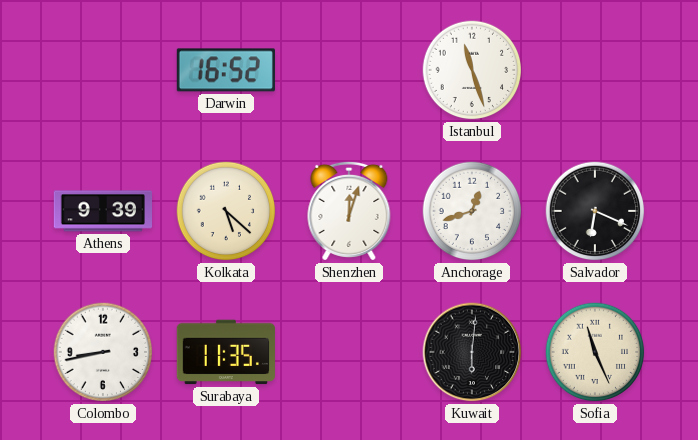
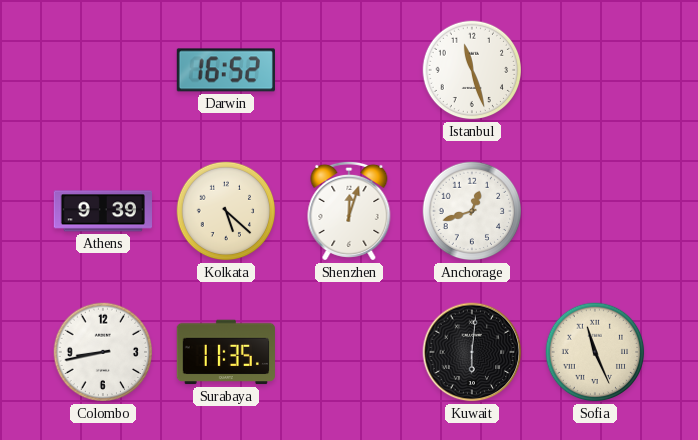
Salvador: 6:19 -> none
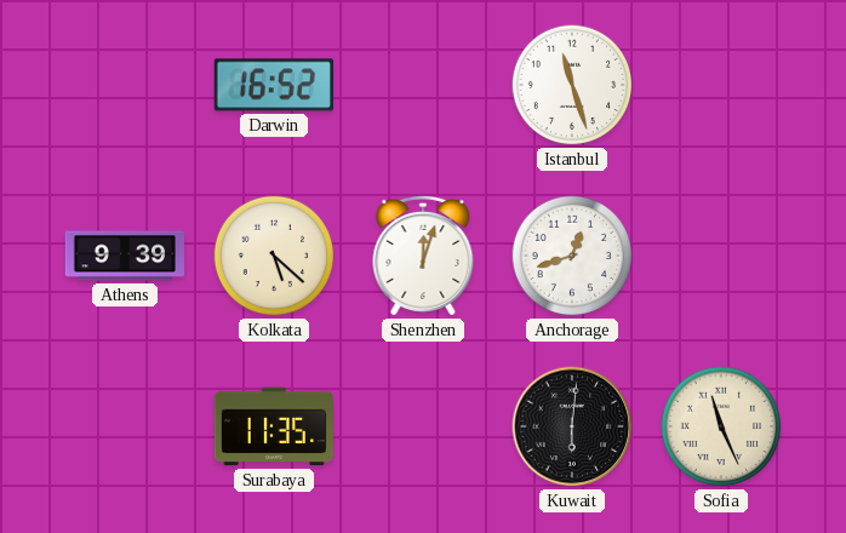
Colombo: 8:43 -> none
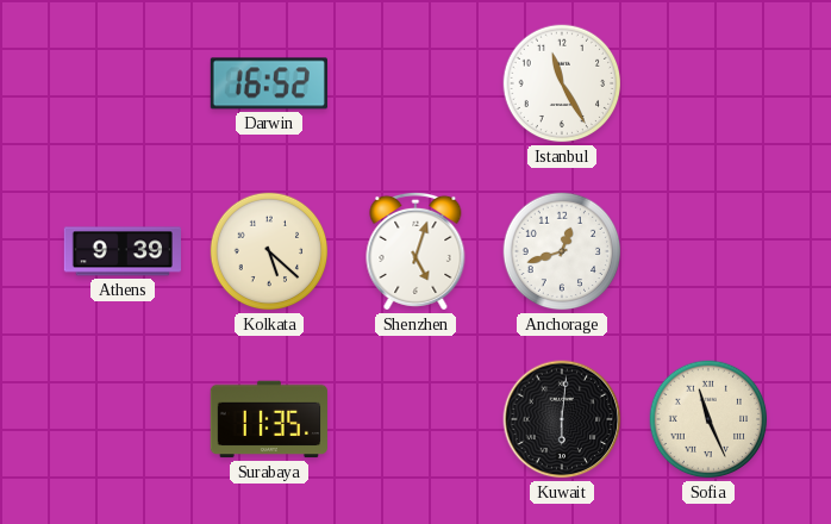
Istanbul: 11:27 -> 11:25
Shenzhen: 12:03 -> 5:03
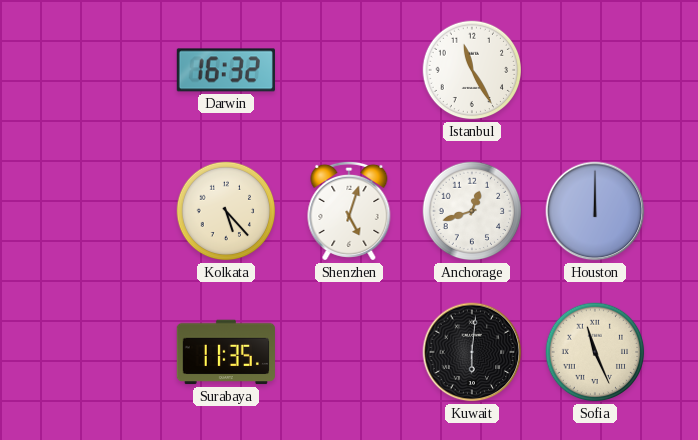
Darwin: 16:52 -> 16:32
Athens: 9:39 -> none
Kolkata: 5:22 -> 5:23
Houston: none -> 12:00
